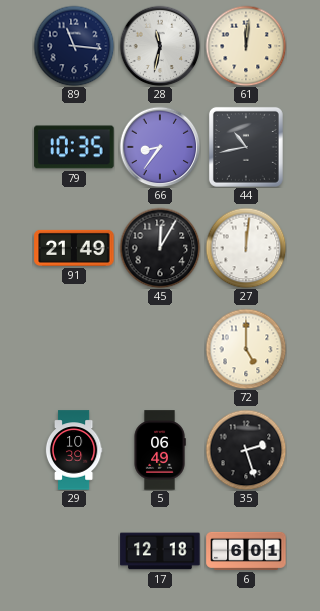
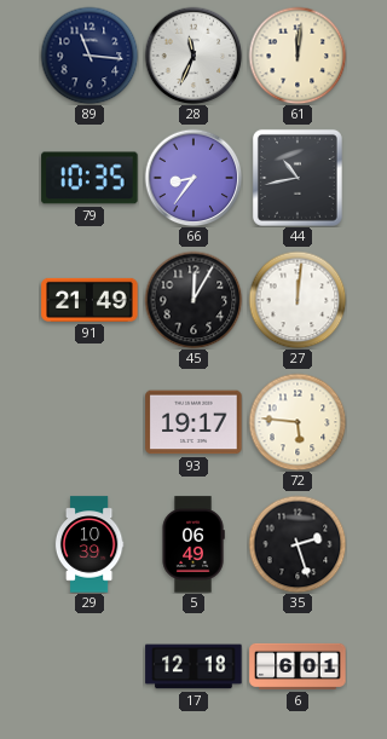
28: 11:32 -> 11:34
93: none -> 19:17
72: 5:00 -> 5:46
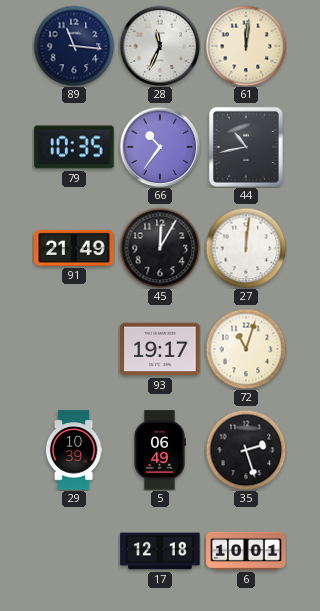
66: 8:36 -> 10:36
72: 5:46 -> 11:03
6: 6:01 -> 10:01
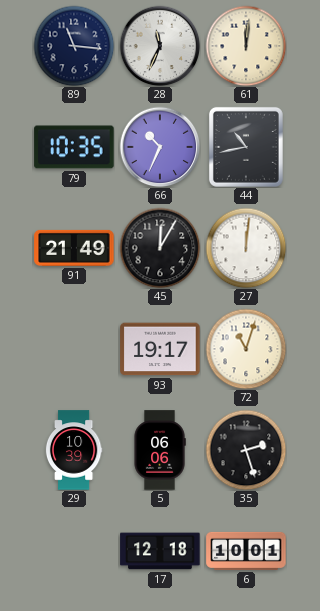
66: 10:36 -> 10:34
5: 06:49 -> 06:06
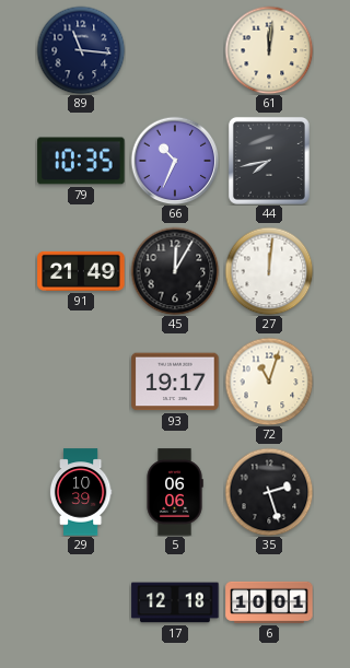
28: 11:34 -> none
44: 10:43 -> 7:43
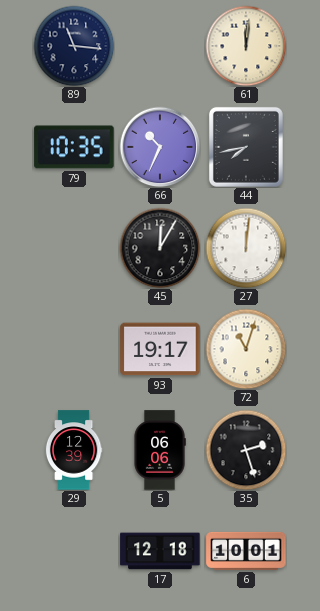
91: 21:49 -> none
29: 10:39 -> 12:39
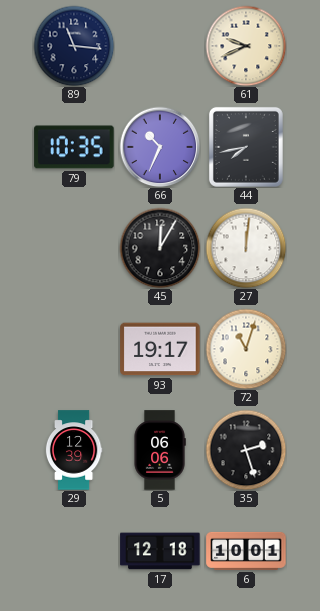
61: 12:01 -> 9:41
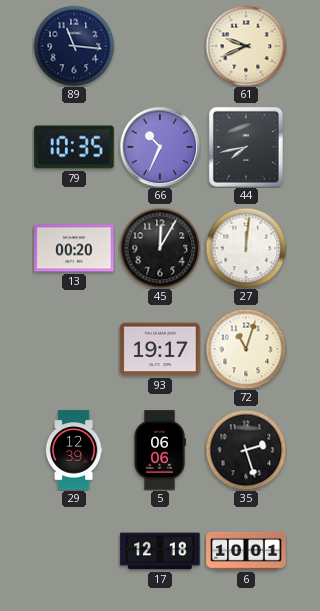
13: none -> 00:20
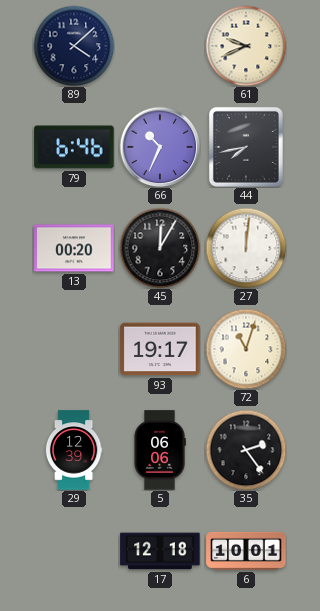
89: 11:16 -> 4:08
79: 10:35 -> 6:46
35: 2:27 -> 2:24
